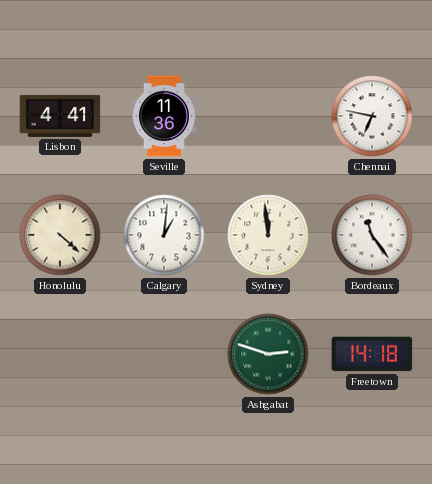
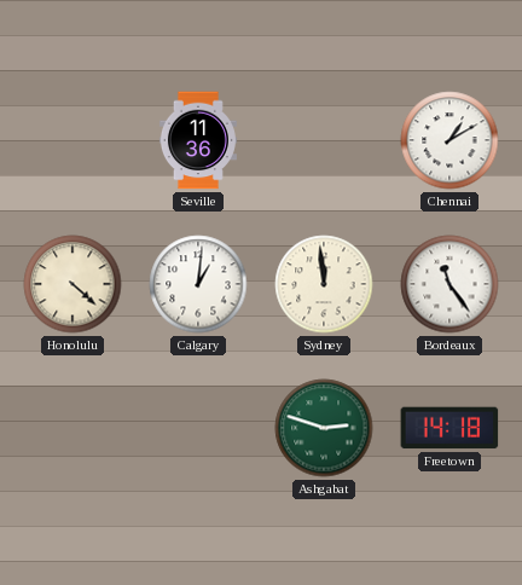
Lisbon: 4:41 -> none
Chennai: 6:47 -> 1:10
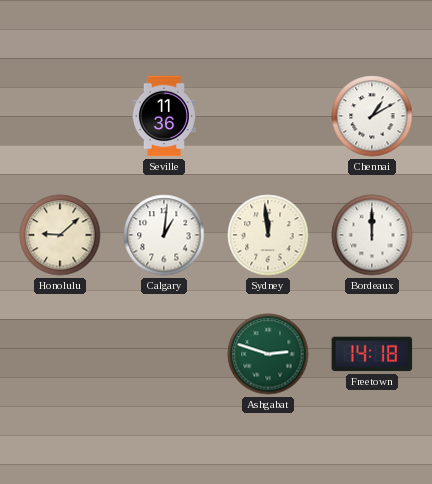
Honolulu: 4:22 -> 9:08
Bordeaux: 11:24 -> 12:00
